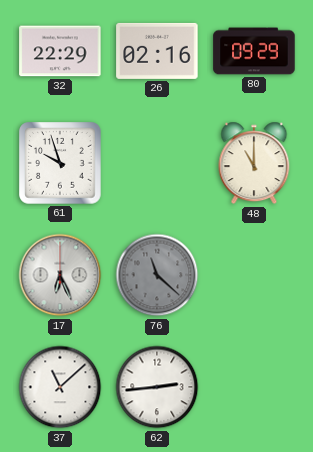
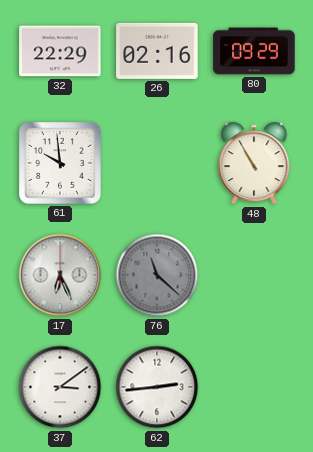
61: 9:57 -> 9:59
48: 11:00 -> 10:55
37: 11:08 -> 3:09
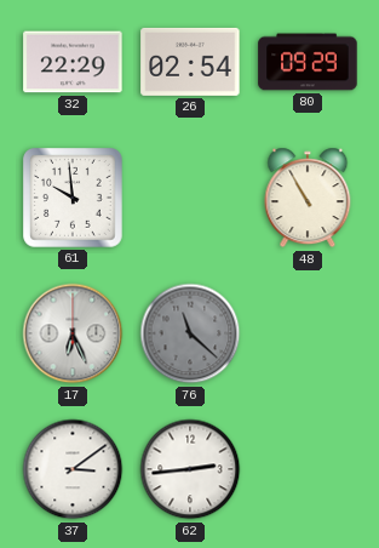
26: 02:16 -> 02:54
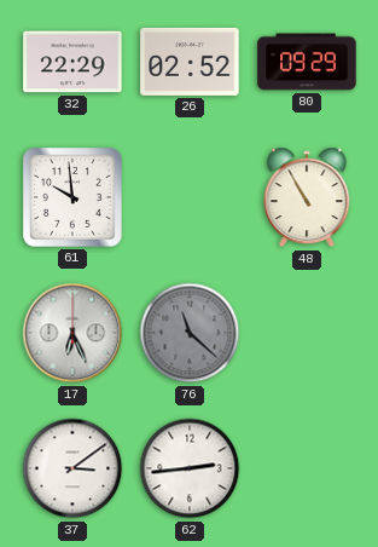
26: 02:54 -> 02:52
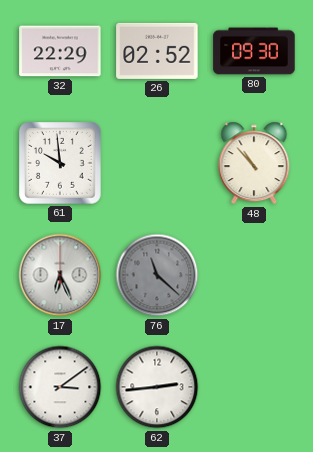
80: 09:29 -> 09:30
48: 10:55 -> 10:53
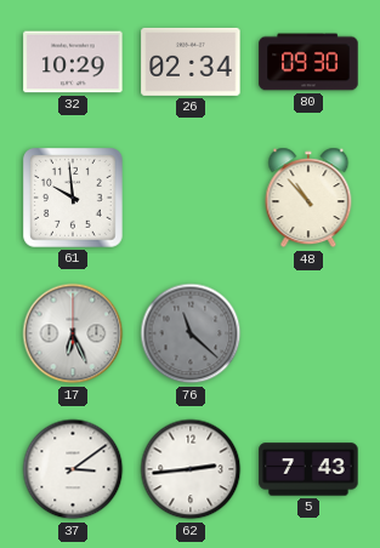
32: 22:29 -> 10:29
26: 02:52 -> 02:34
5: none -> 7:43
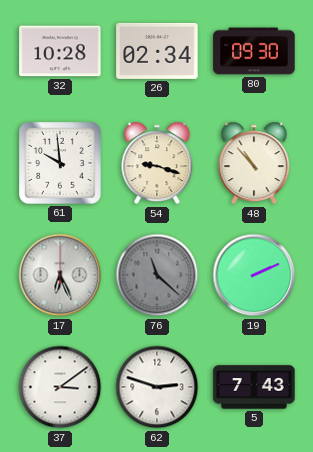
32: 10:29 -> 10:28
54: none -> 9:18
19: none -> 2:11
62: 2:44 -> 2:48
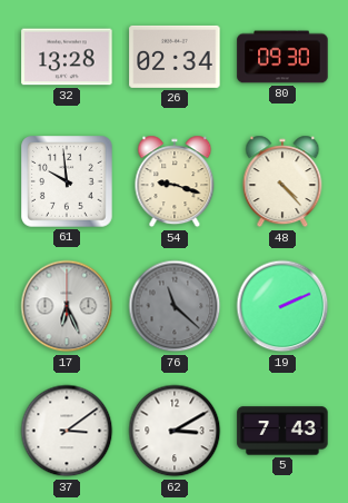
32: 10:28 -> 13:28
48: 10:53 -> 4:23
62: 2:48 -> 3:10
